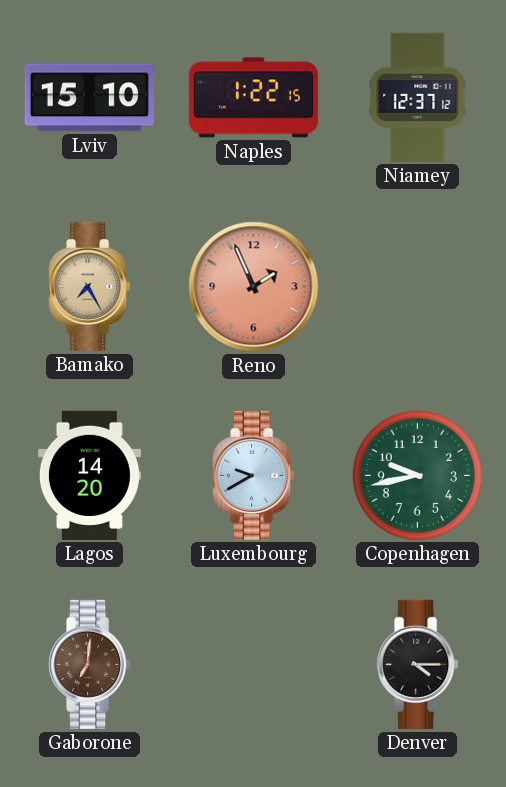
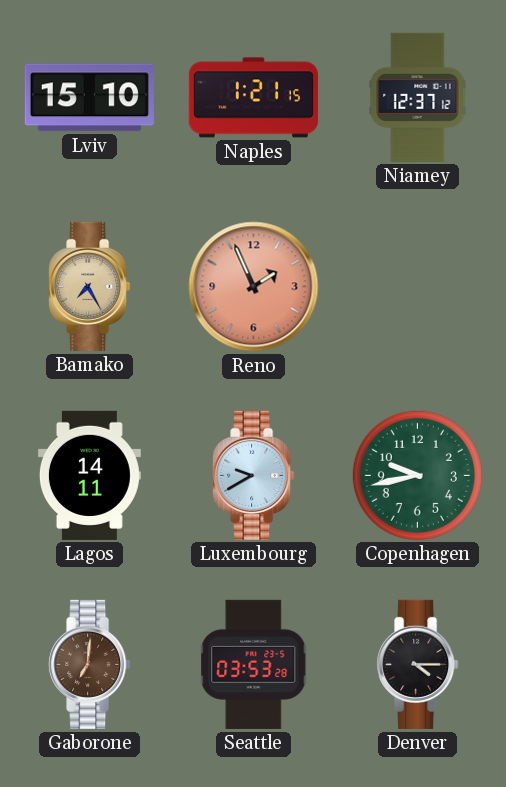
Naples: 1:22 -> 1:21
Lagos: 14:20 -> 14:11
Seattle: none -> 03:53
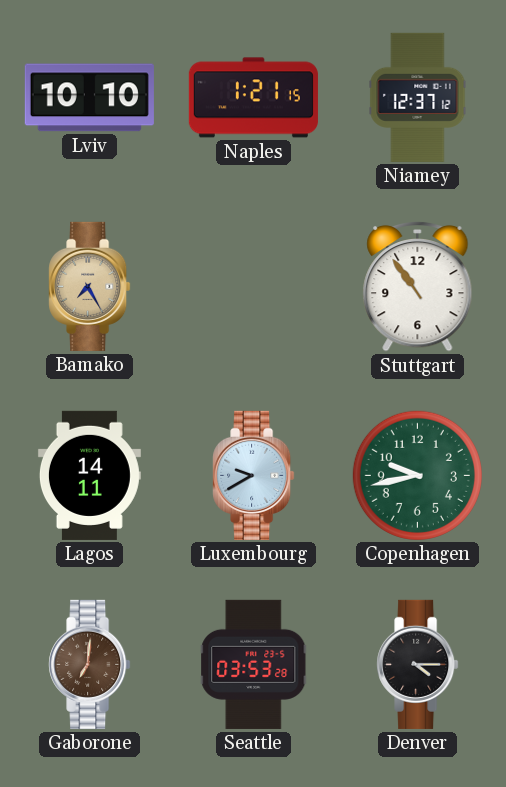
Lviv: 15:10 -> 10:10
Reno: 1:56 -> none
Stuttgart: none -> 10:54
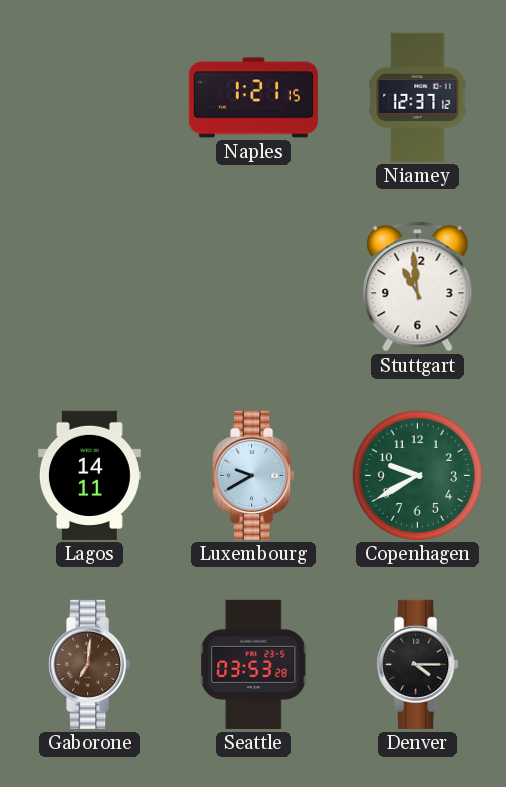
Lviv: 10:10 -> none
Bamako: 7:25 -> none
Stuttgart: 10:54 -> 10:59
Copenhagen: 9:43 -> 9:40
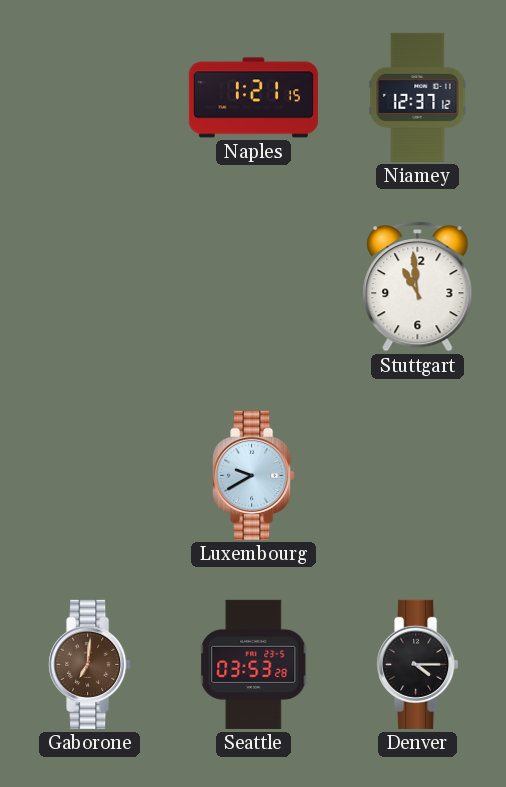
Lagos: 14:11 -> none
Copenhagen: 9:40 -> none
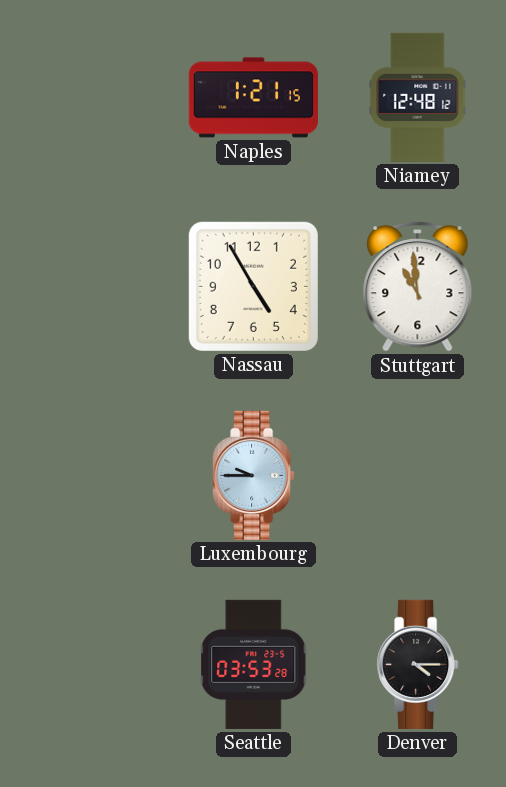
Niamey: 12:37 -> 12:48
Nassau: none -> 4:55
Luxembourg: 9:40 -> 9:45
Gaborone: 7:01 -> none
